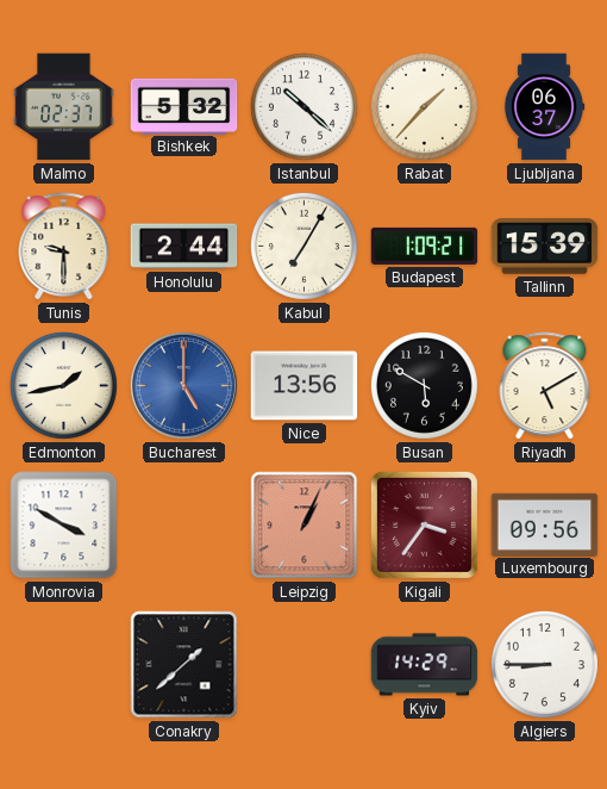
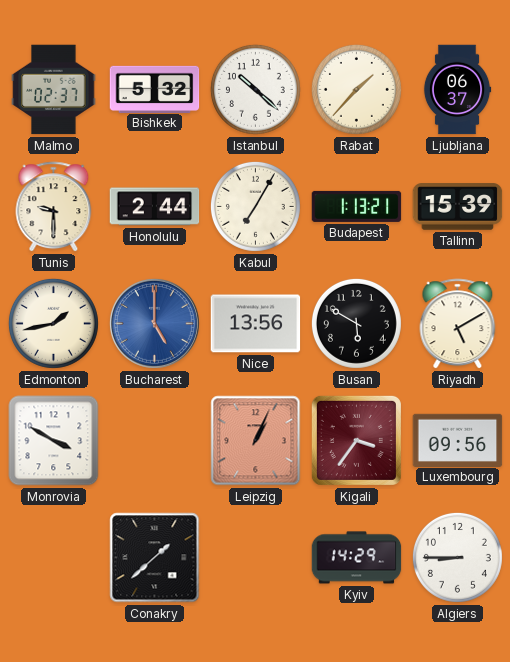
Budapest: 1:09 -> 1:13
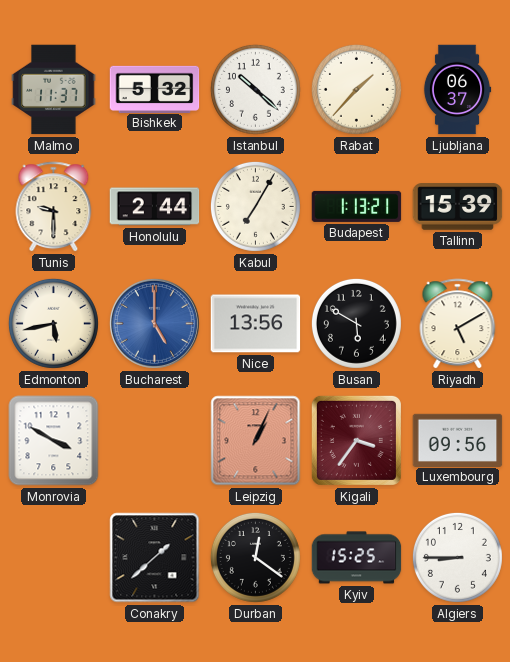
Malmo: 02:37 -> 11:37
Edmonton: 1:43 -> 5:43
Durban: none -> 12:21
Kyiv: 14:29 -> 15:25
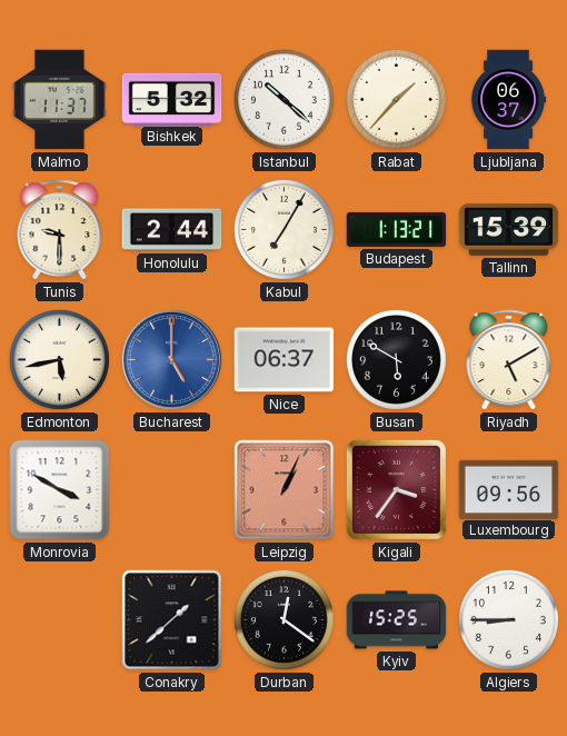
Nice: 13:56 -> 06:37
